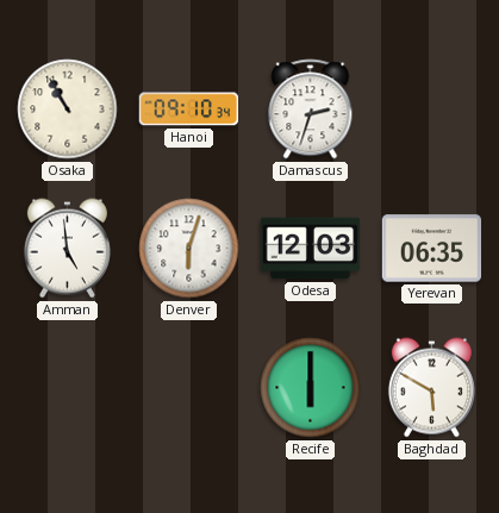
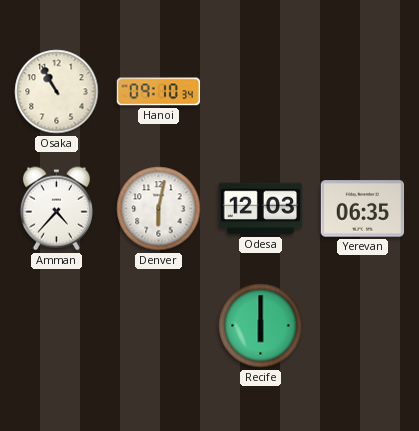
Damascus: 2:33 -> none
Amman: 4:59 -> 4:37
Denver: 6:03 -> 6:02
Baghdad: 5:50 -> none
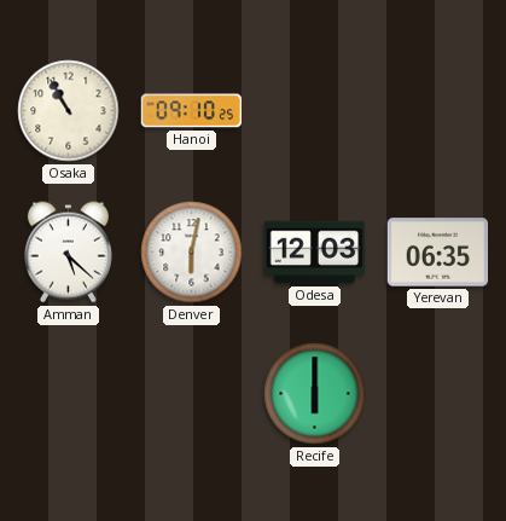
Hanoi: 09:10:34 -> 09:10:25
Amman: 4:37 -> 5:22
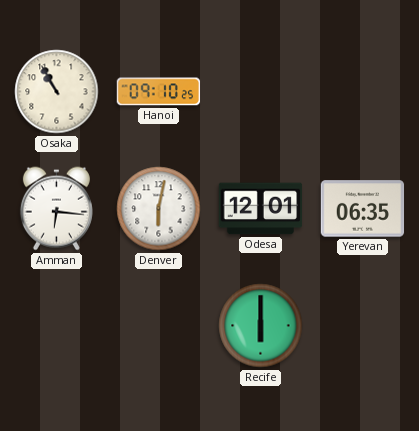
Amman: 5:22 -> 6:16
Odesa: 12:03 -> 12:01
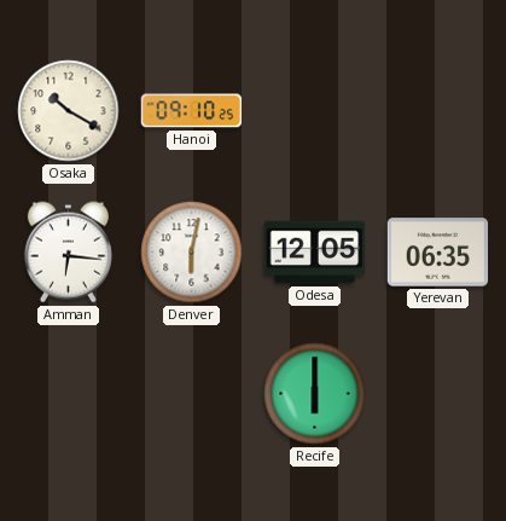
Osaka: 10:55 -> 10:20
Odesa: 12:01 -> 12:05
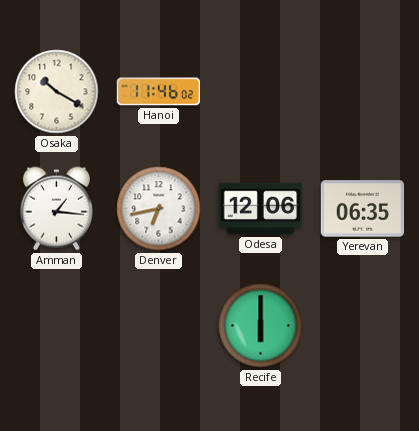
Hanoi: 09:10 -> 11:46
Amman: 6:16 -> 1:16
Denver: 6:02 -> 6:43
Odesa: 12:05 -> 12:06
